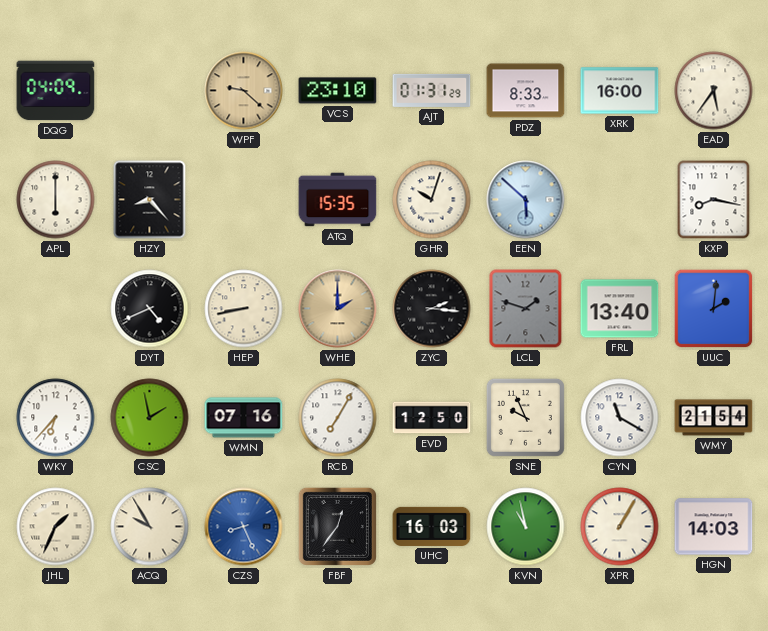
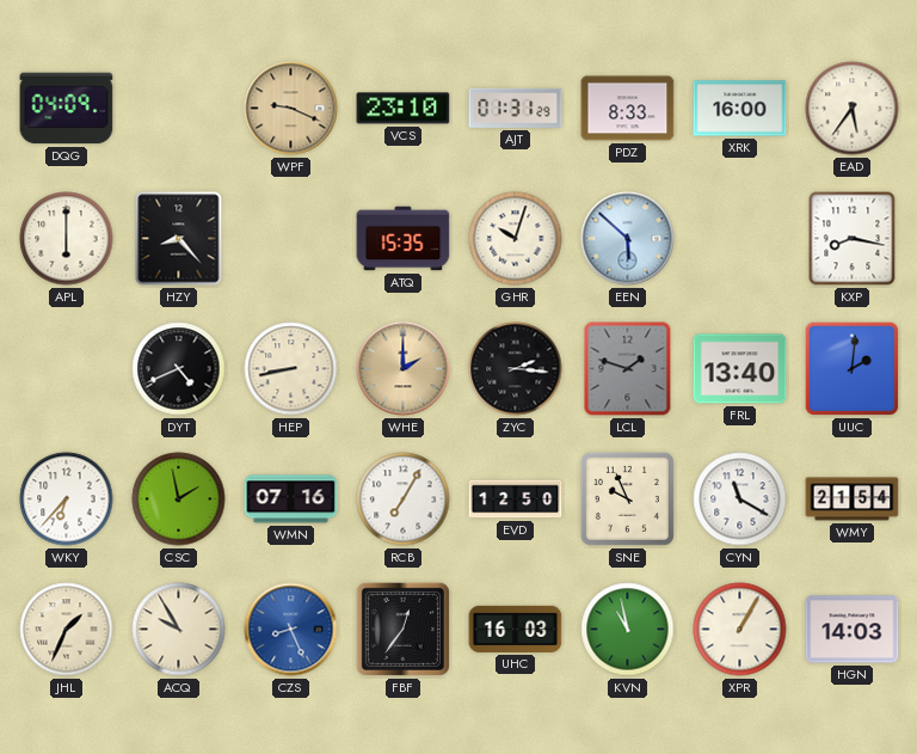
WPF: 9:22 -> 9:19
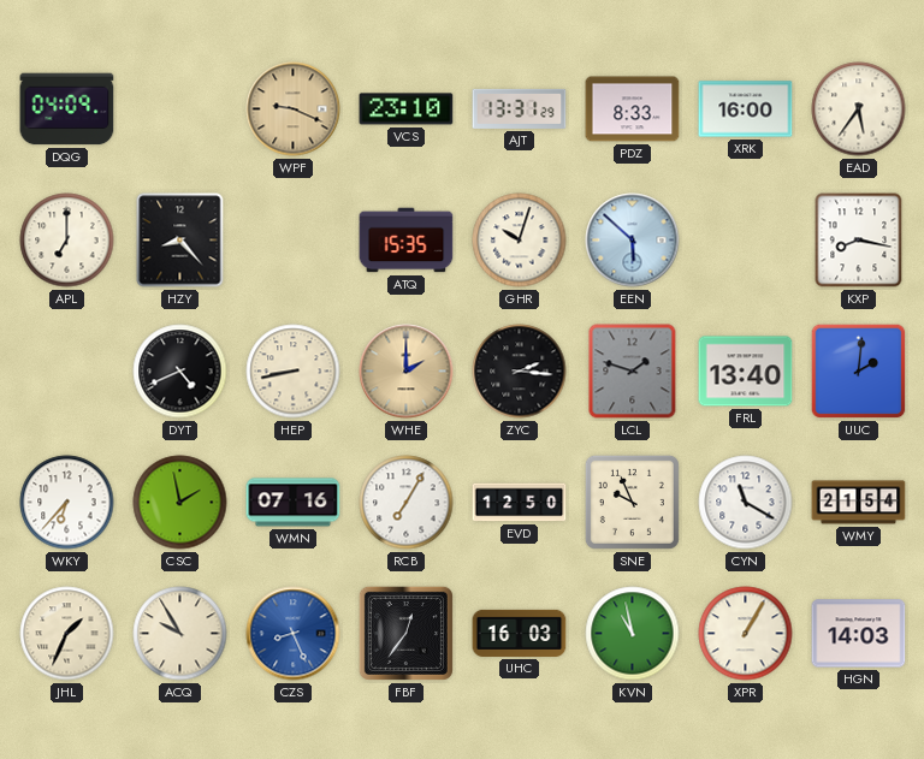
AJT: 01:31 -> 13:31
APL: 6:00 -> 7:00
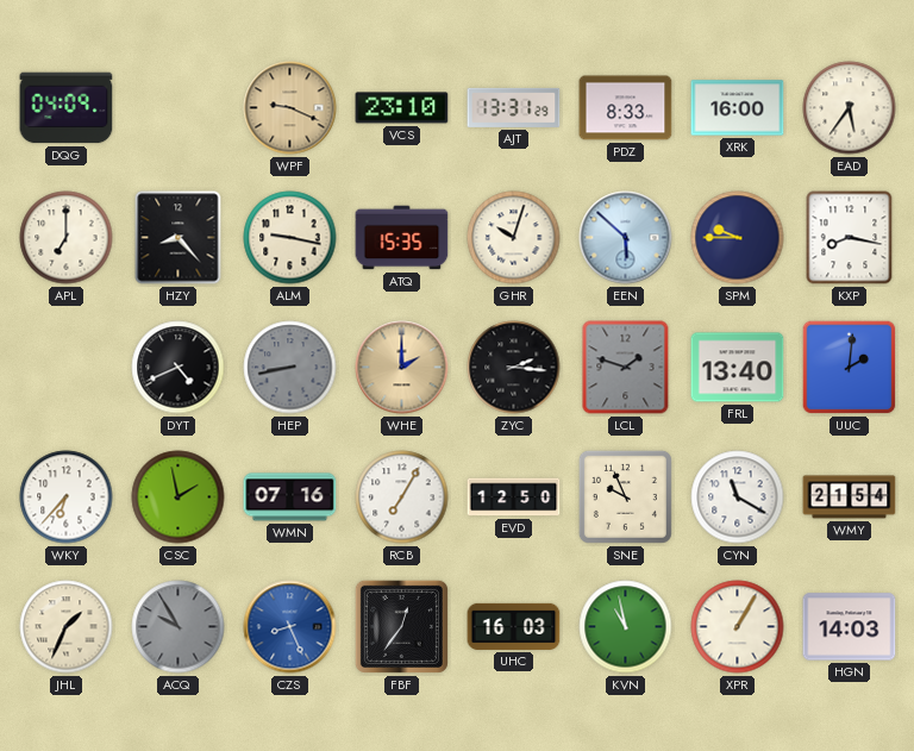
ALM: none -> 9:17
SPM: none -> 9:45
HEP dial: cream -> grey
ACQ dial: cream -> grey
